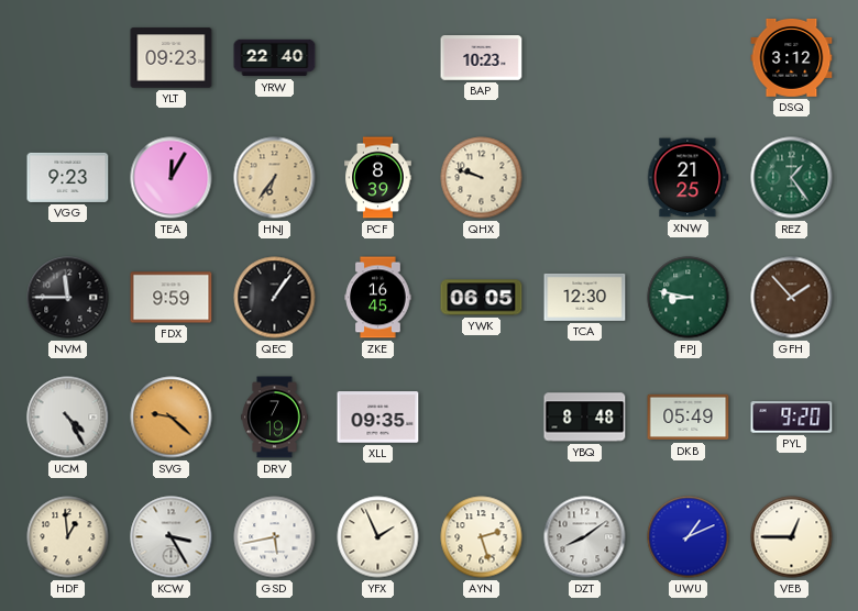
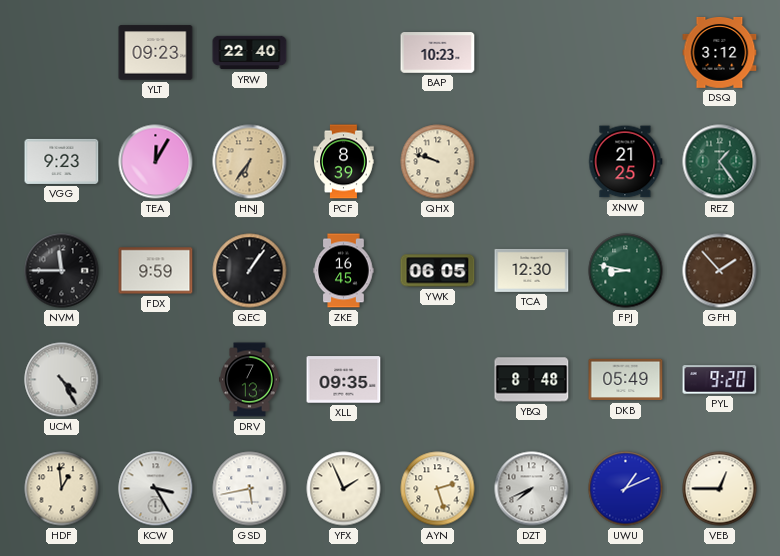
SVG: 9:22 -> none
DRV: 7:19 -> 7:13
DZT: 8:09 -> 7:41
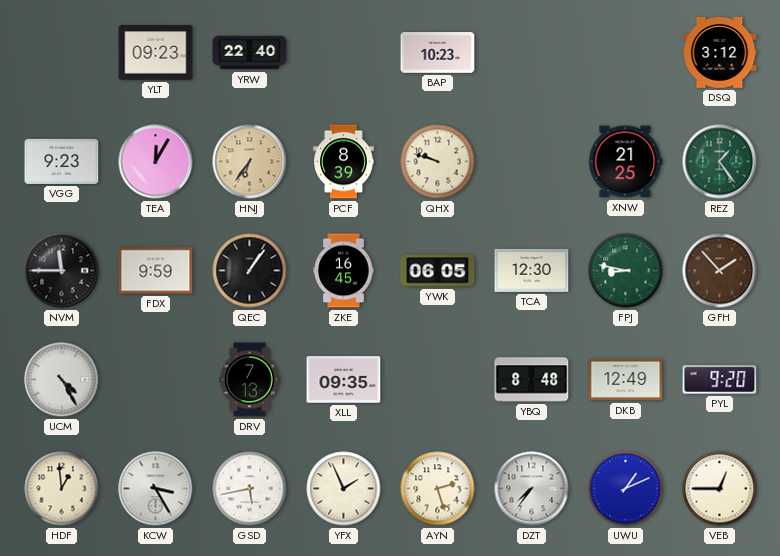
DKB: 05:49 -> 12:49
DZT: 7:41 -> 7:36
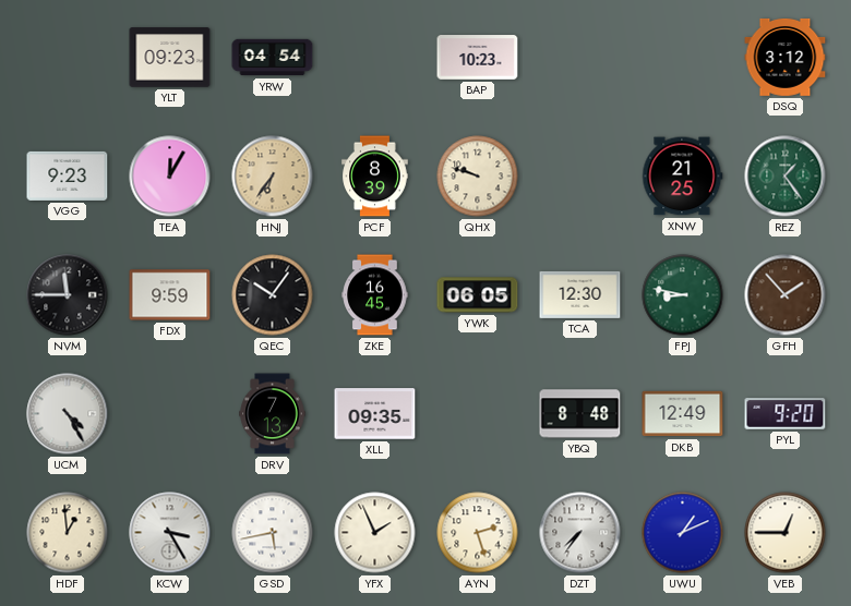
YRW: 22:40 -> 04:54
QEC: 1:06 -> 10:06
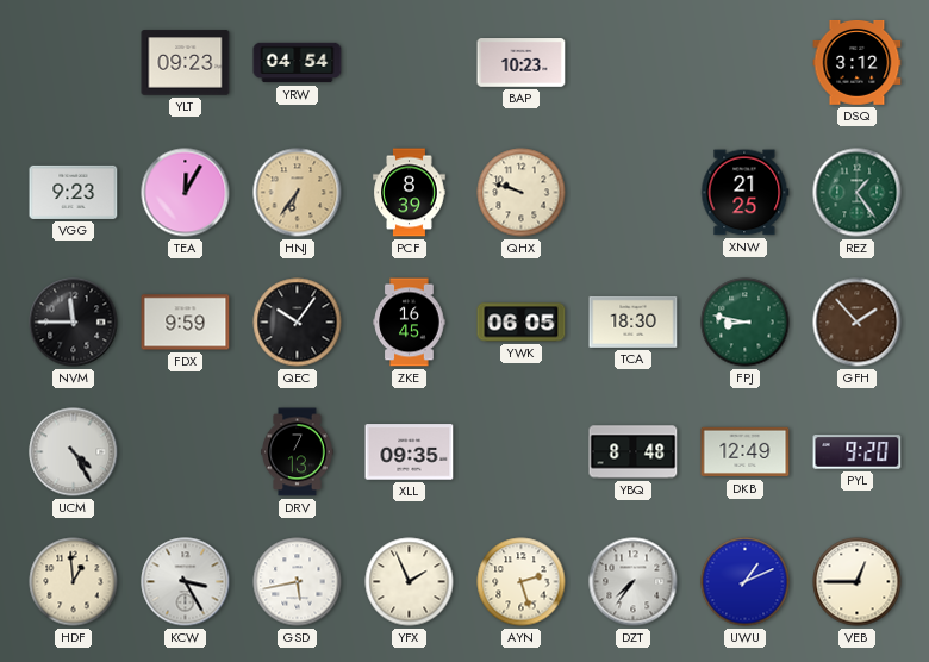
TCA: 12:30 -> 18:30
